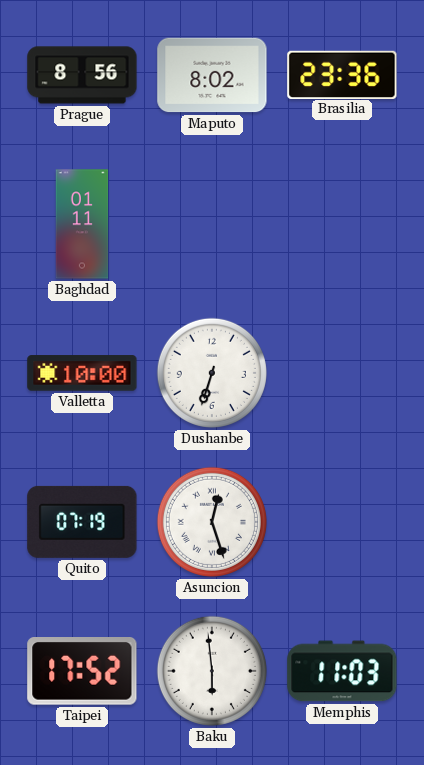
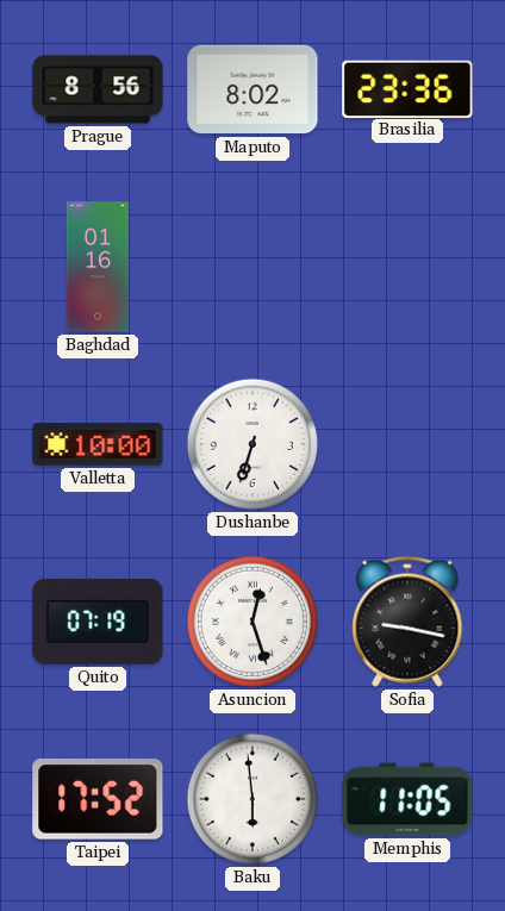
Baghdad: 01:11 -> 01:16
Sofia: none -> 9:17
Memphis: 11:03 -> 11:05
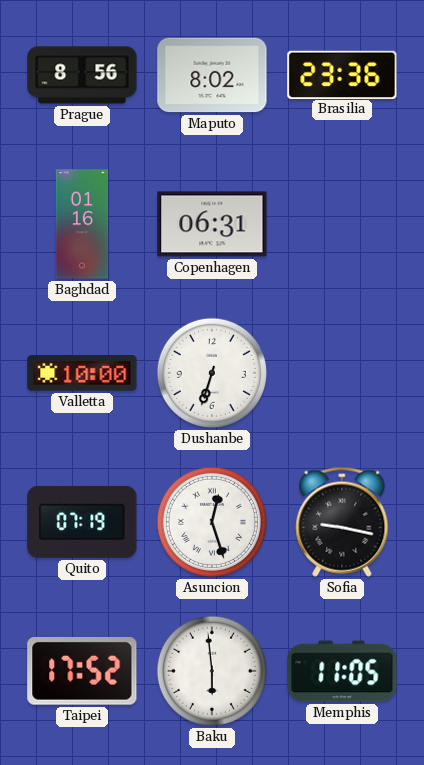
Copenhagen: none -> 06:31
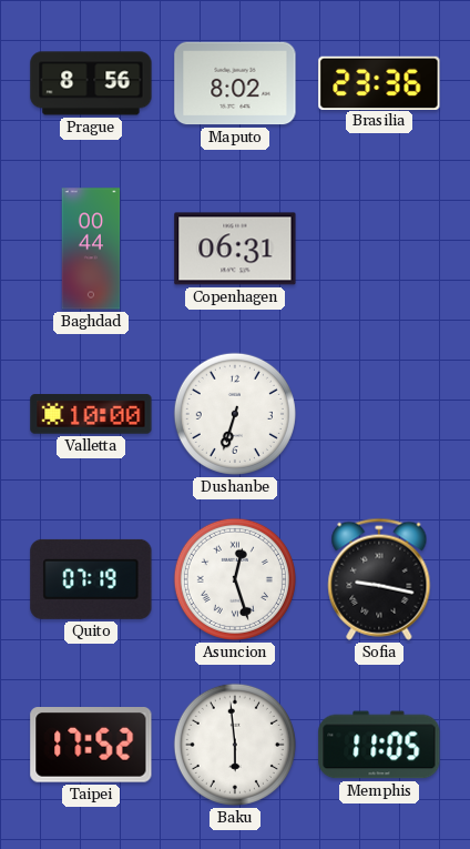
Baghdad: 01:16 -> 00:44
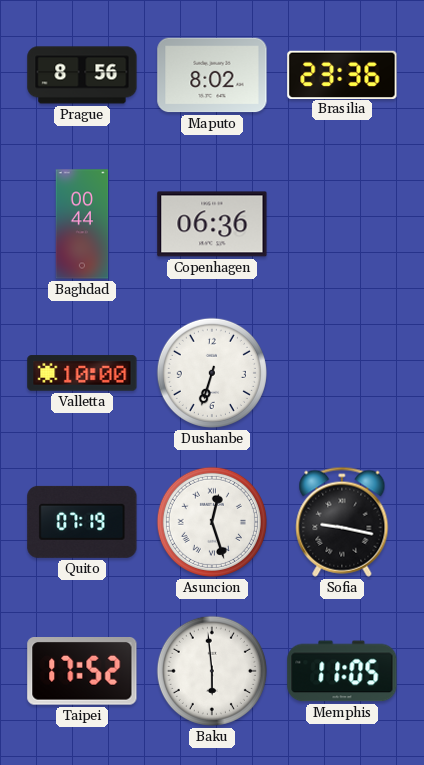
Copenhagen: 06:31 -> 06:36
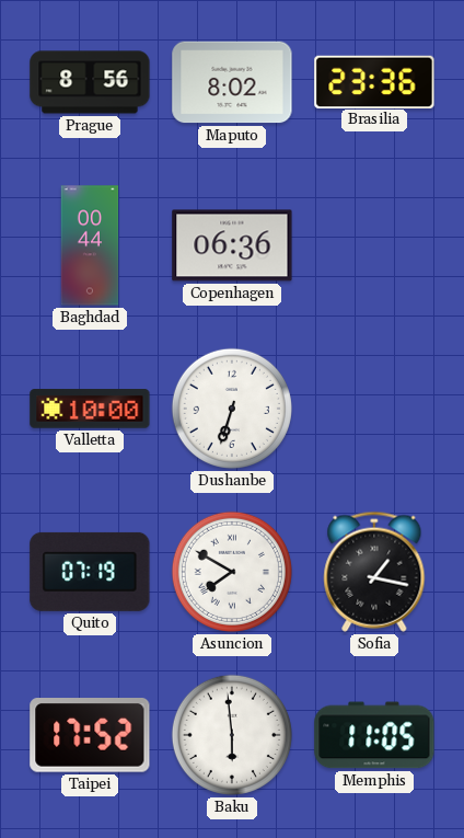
Asuncion: 12:27 -> 7:50
Sofia: 9:17 -> 1:17
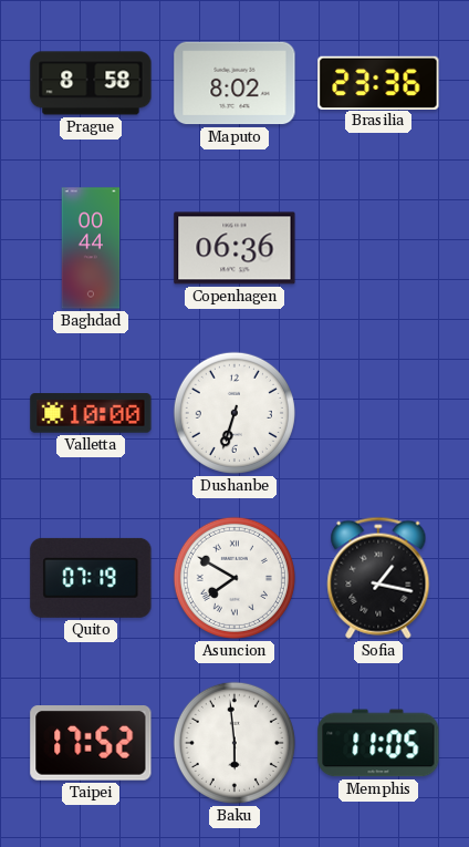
Prague: 8:56 -> 8:58
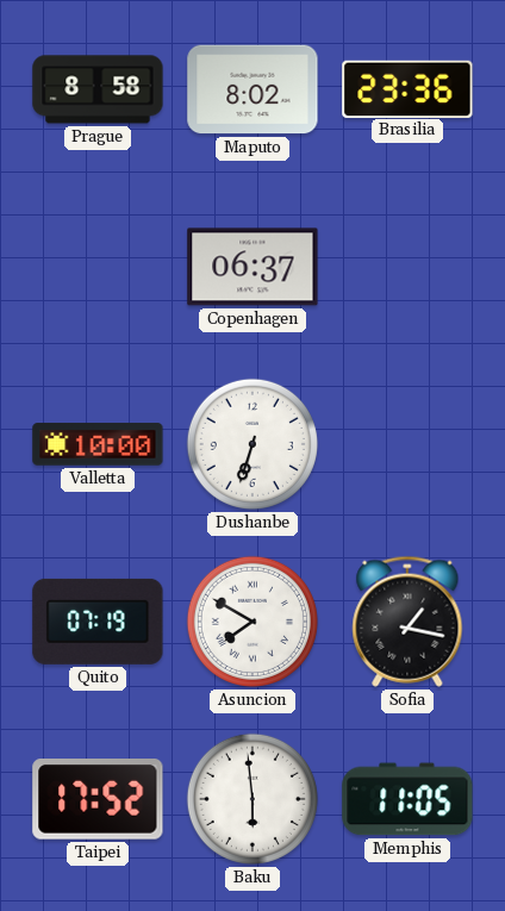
Baghdad: 00:44 -> none
Copenhagen: 06:36 -> 06:37
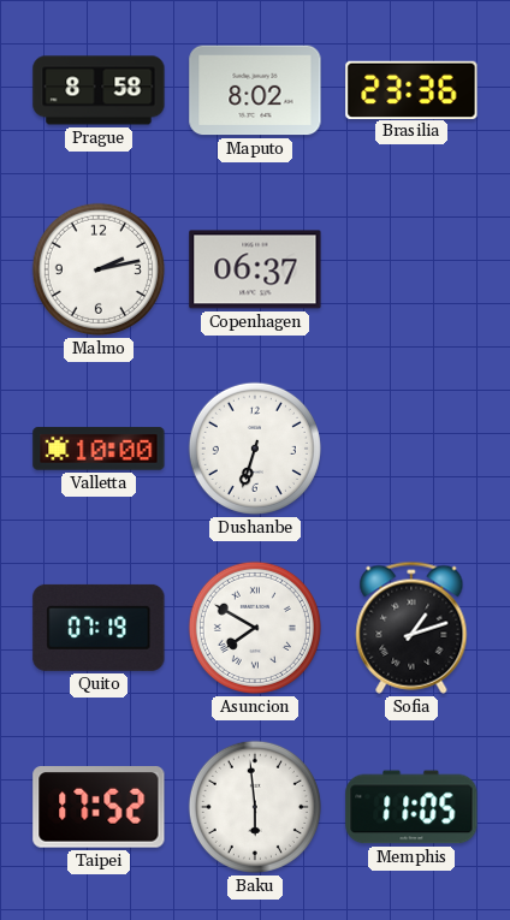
Malmo: none -> 2:13
Sofia: 1:17 -> 1:12
